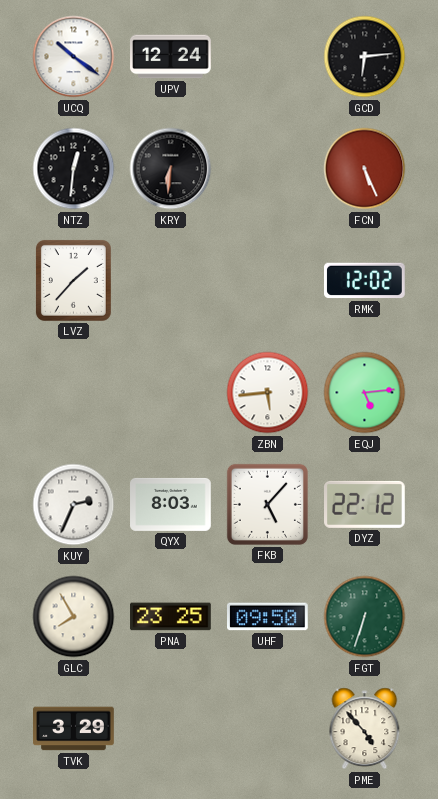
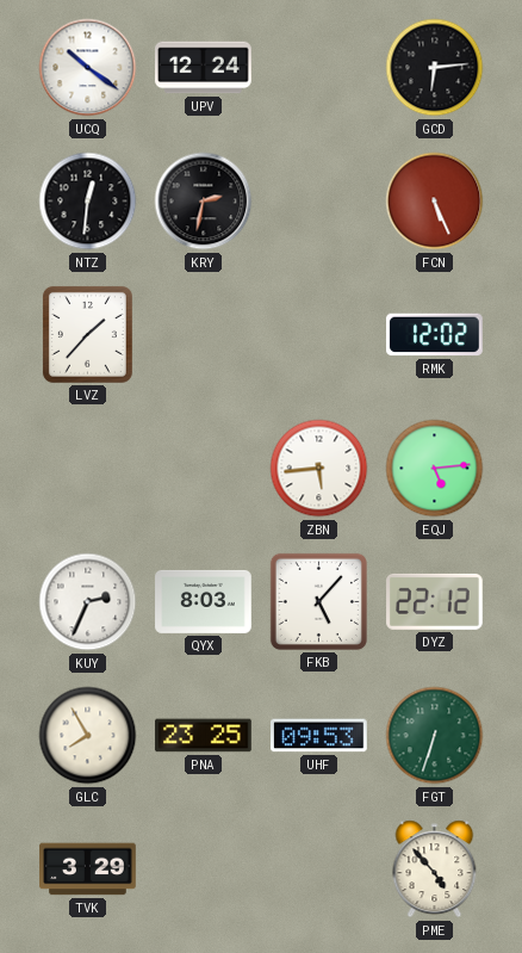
KRY: 6:31 -> 2:32
UHF: 09:50 -> 09:53
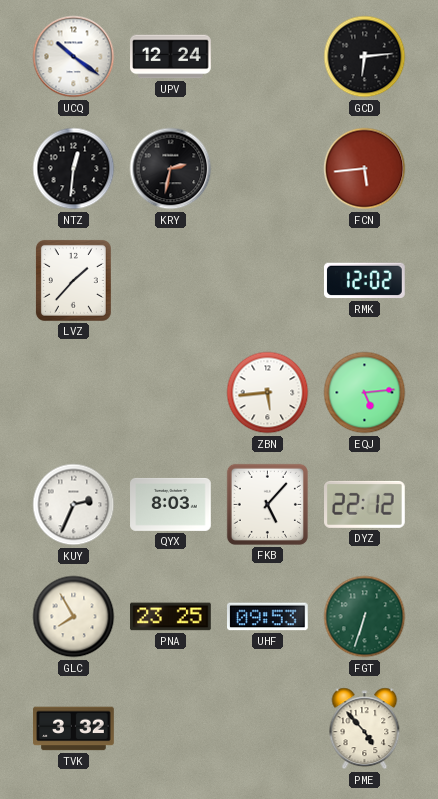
FCN: 5:26 -> 5:44
TVK: 3:29 -> 3:32
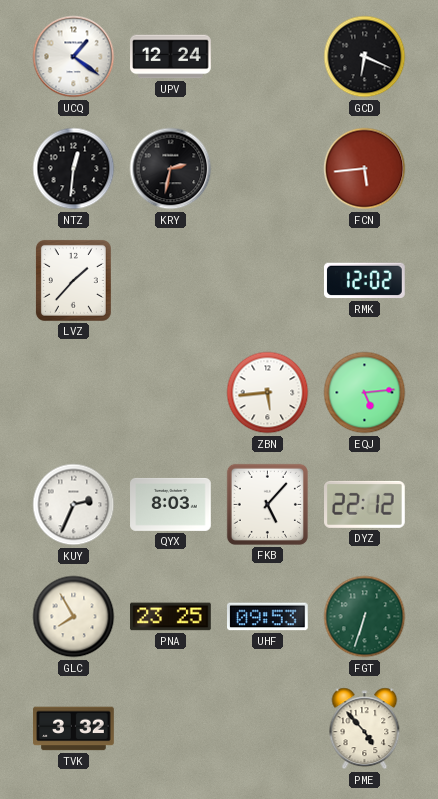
UCQ: 10:21 -> 1:21
GCD: 6:14 -> 6:19
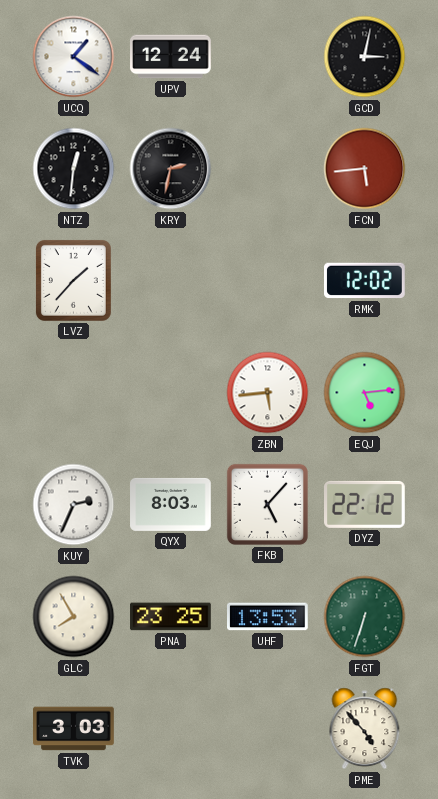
GCD: 6:19 -> 3:02
UHF: 09:53 -> 13:53
TVK: 3:32 -> 3:03
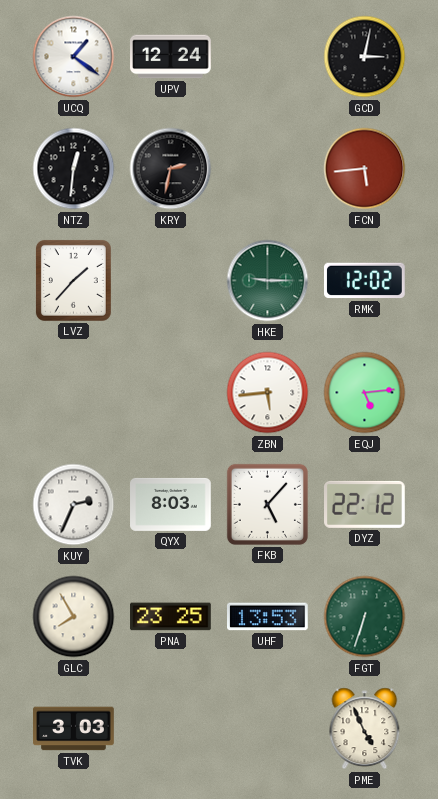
HKE: none -> 9:15
PME: 4:53 -> 4:56
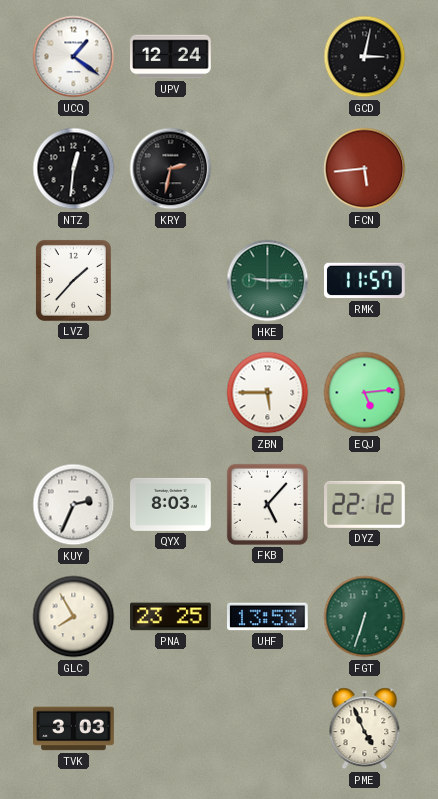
RMK: 12:02 -> 11:57
ZBN: 5:44 -> 5:45
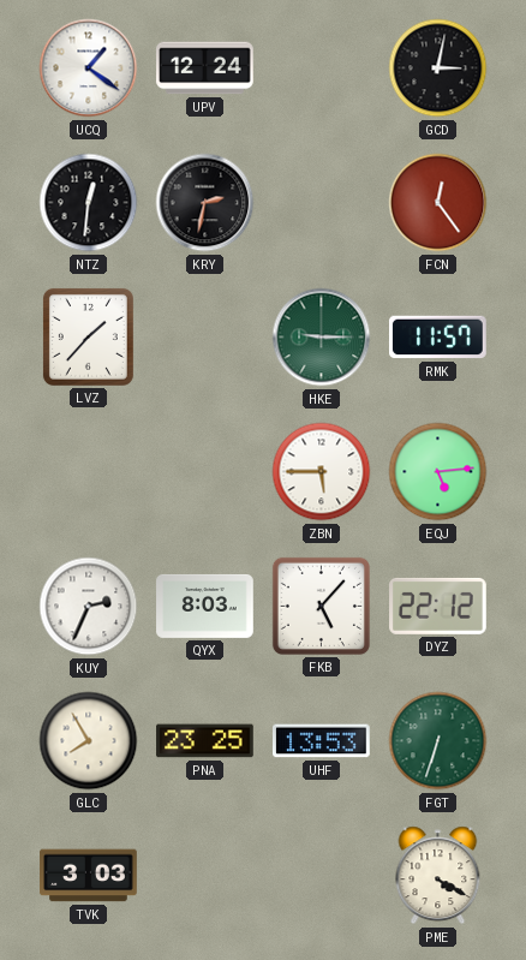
FCN: 5:44 -> 12:24
PME: 4:56 -> 4:20
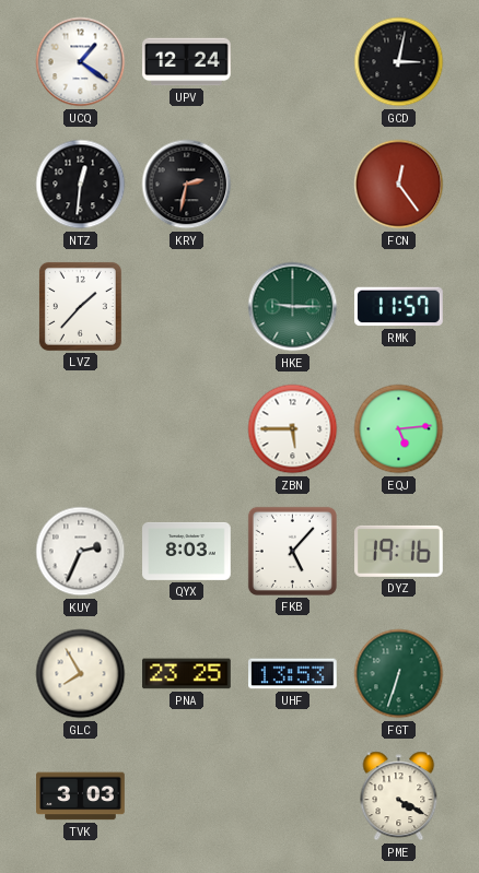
DYZ: 22:12 -> 19:16
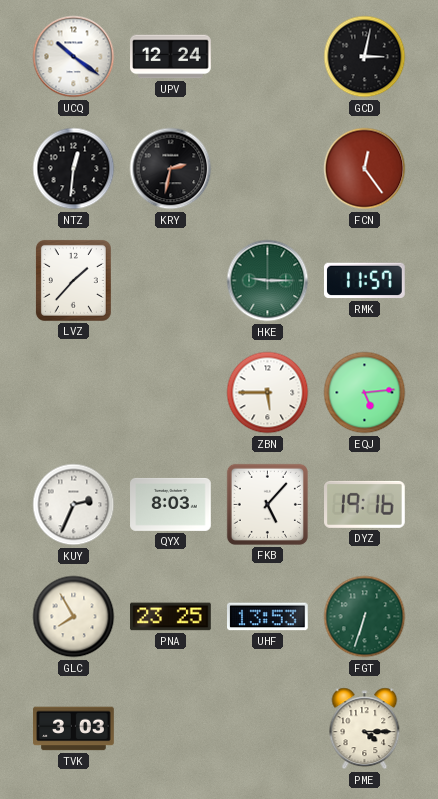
UCQ: 1:21 -> 10:21
PME: 4:20 -> 4:15
